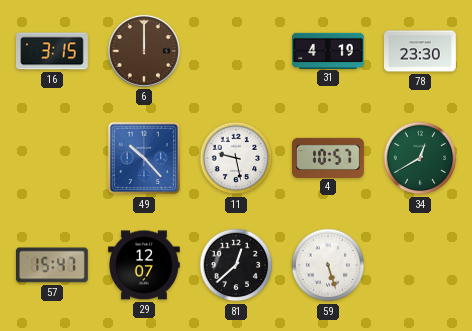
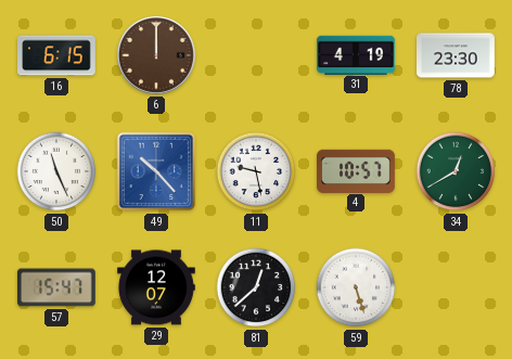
16: 3:15 -> 6:15
50: none -> 11:26
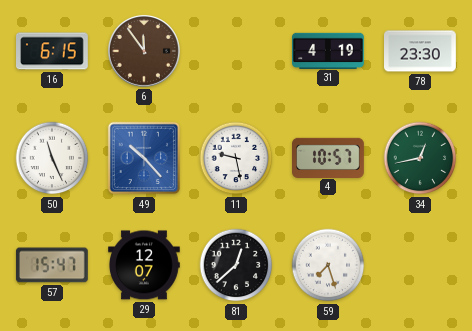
6: 12:00 -> 11:54
34: 12:40 -> 12:43
59: 5:27 -> 7:27
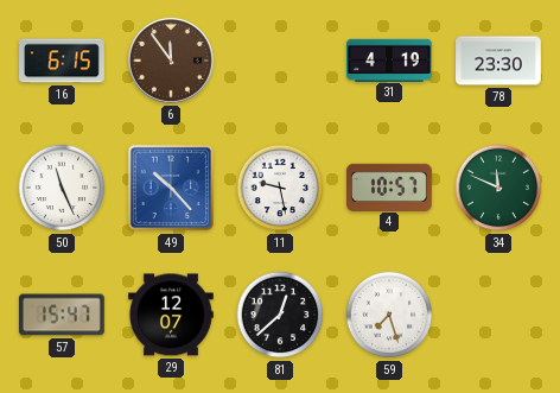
34: 12:43 -> 11:49
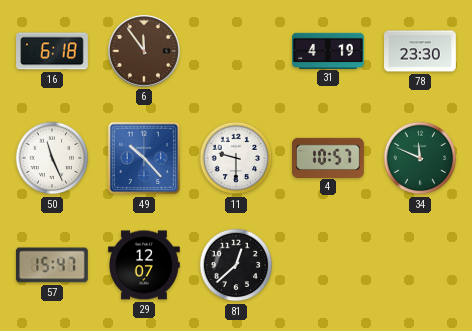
16: 6:15 -> 6:18
11: 9:28 -> 9:30
59: 7:27 -> none
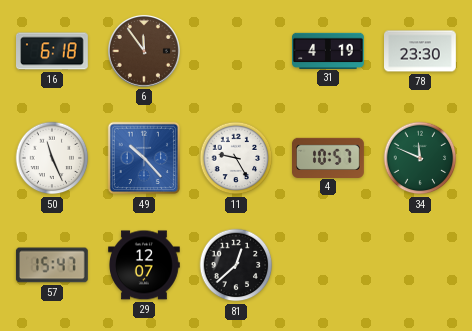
11: 9:30 -> 9:25
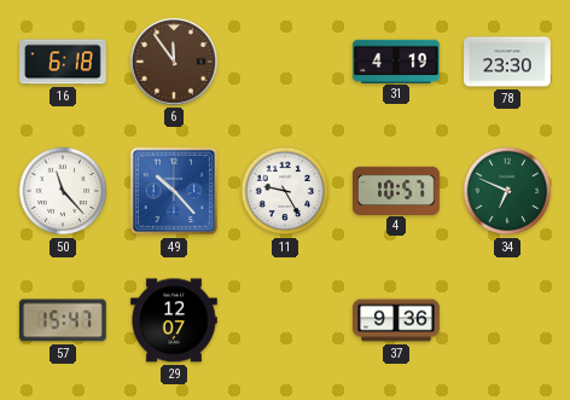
50: 11:26 -> 11:23
34: 11:49 -> 6:49
81: 12:38 -> none
37: none -> 9:36
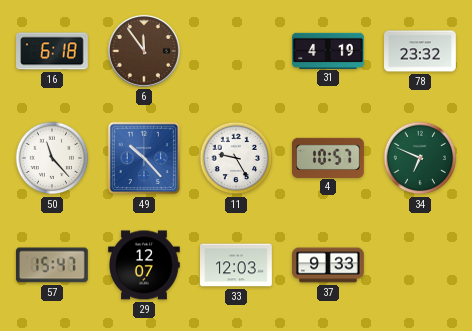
78: 23:30 -> 23:32
33: none -> 12:03
37: 9:36 -> 9:33
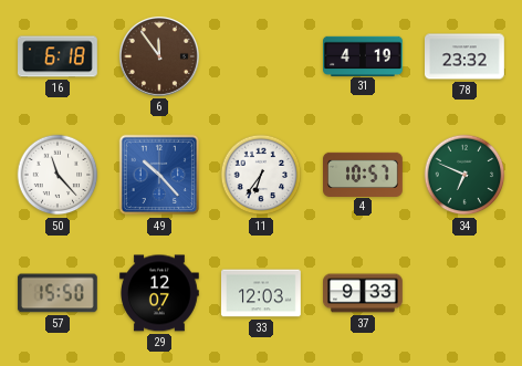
11: 9:25 -> 6:36
57: 15:47 -> 15:50
